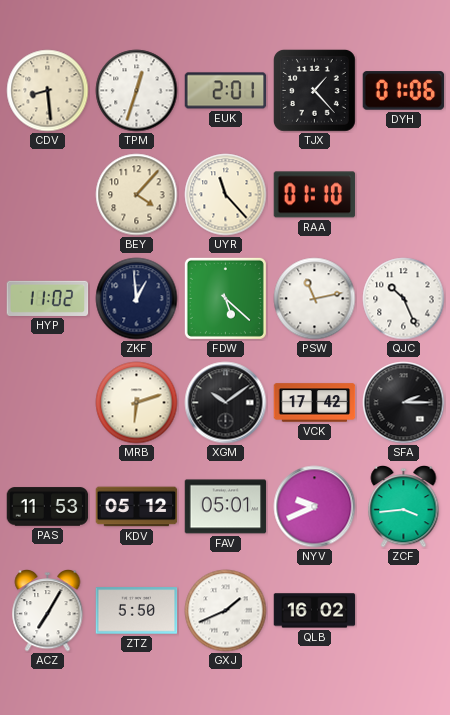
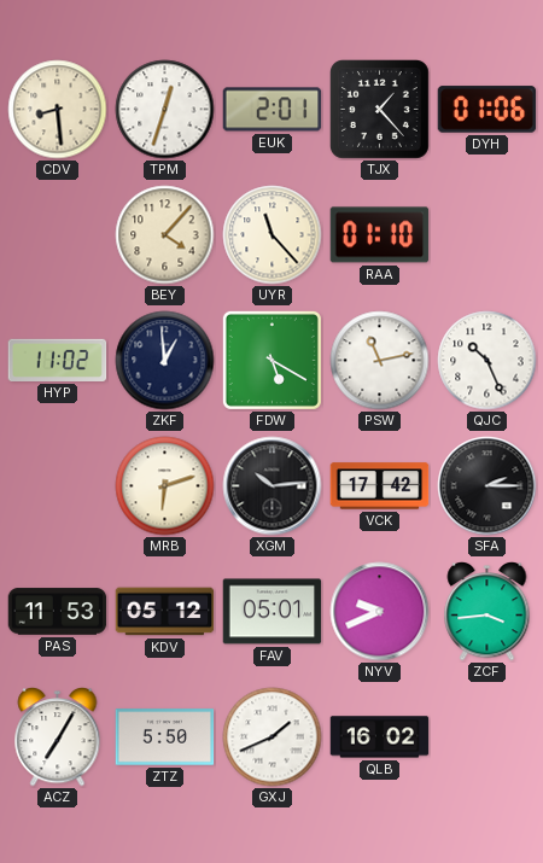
FDW: 5:22 -> 5:20
XGM: 10:09 -> 10:14
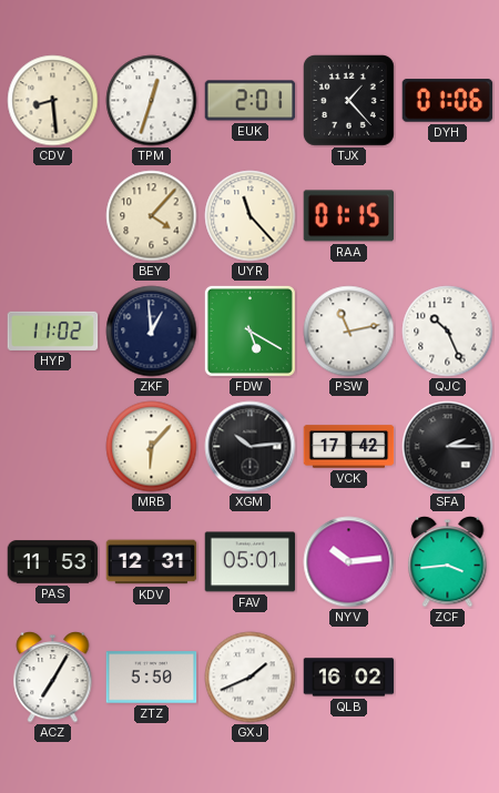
RAA: 01:10 -> 01:15
MRB: 6:12 -> 6:07
KDV: 05:12 -> 12:31
NYV: 9:41 -> 10:14
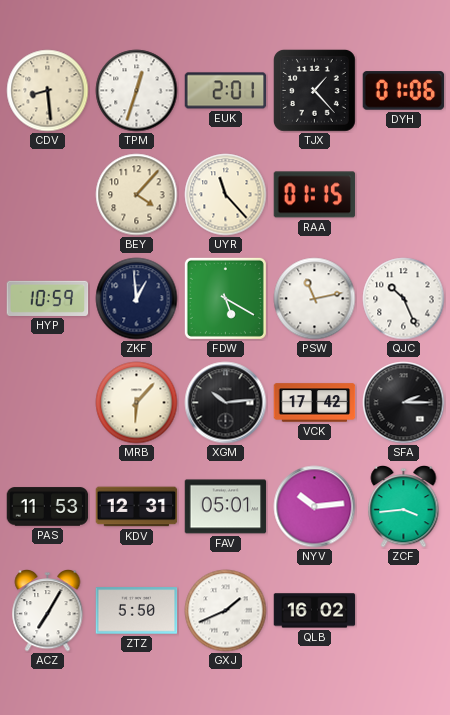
HYP: 11:02 -> 10:59
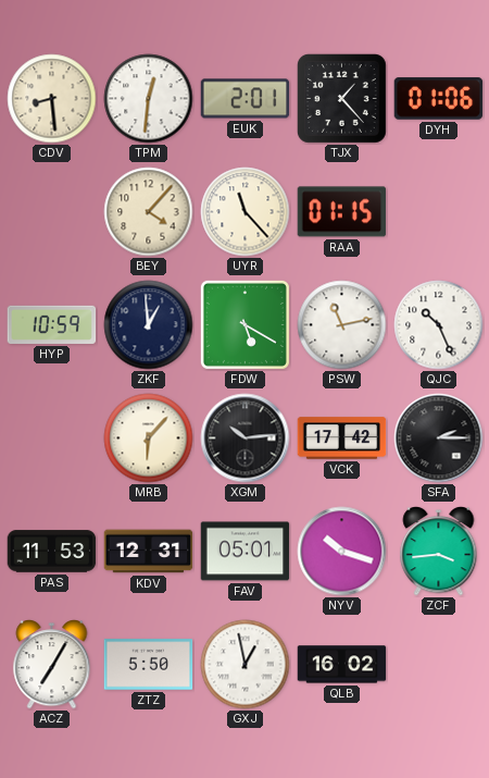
TPM: 12:33 -> 12:31
NYV: 10:14 -> 10:18
GXJ: 1:41 -> 12:58
